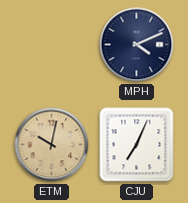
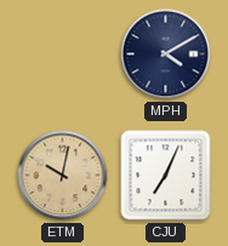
MPH: 4:11 -> 4:10
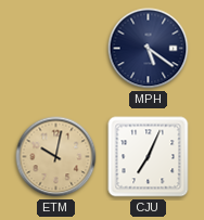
MPH: 4:10 -> 5:21
